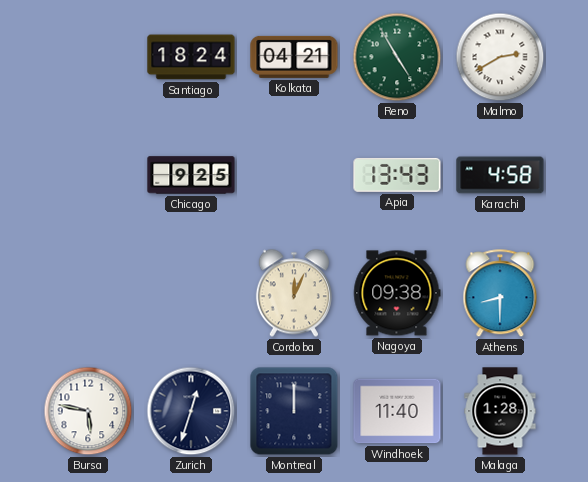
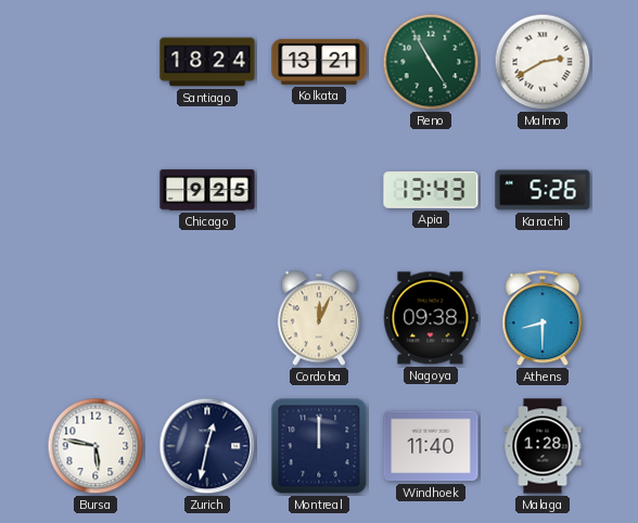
Kolkata: 04:21 -> 13:21
Karachi: 4:58 -> 5:26
Zurich: 12:33 -> 12:32
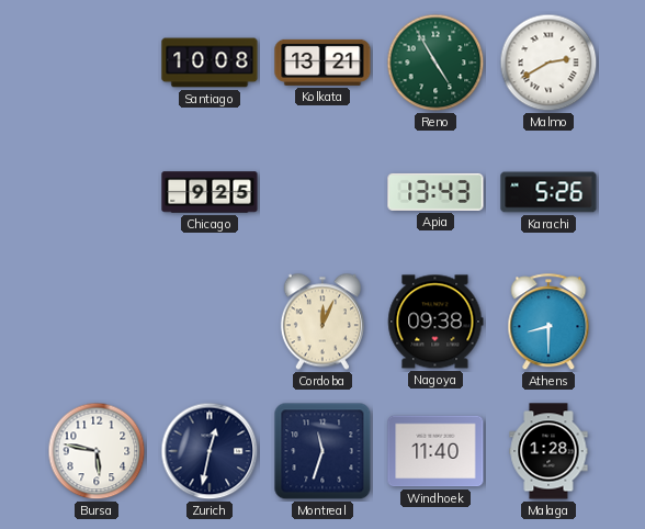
Santiago: 18:24 -> 10:08
Montreal: 12:00 -> 11:33
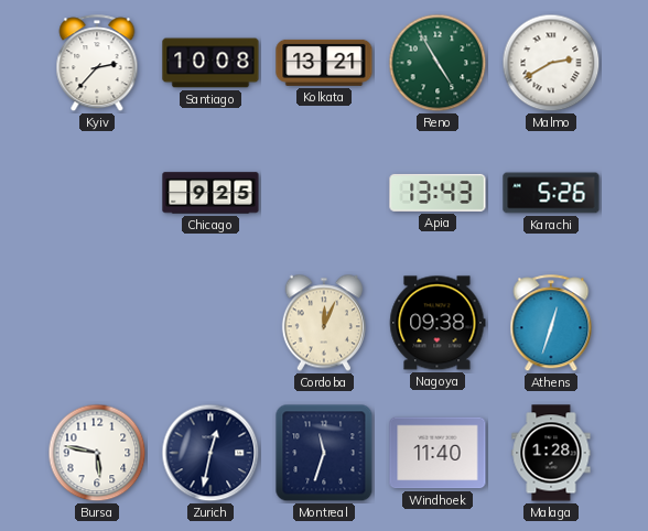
Kyiv: none -> 2:37
Athens: 8:30 -> 12:33
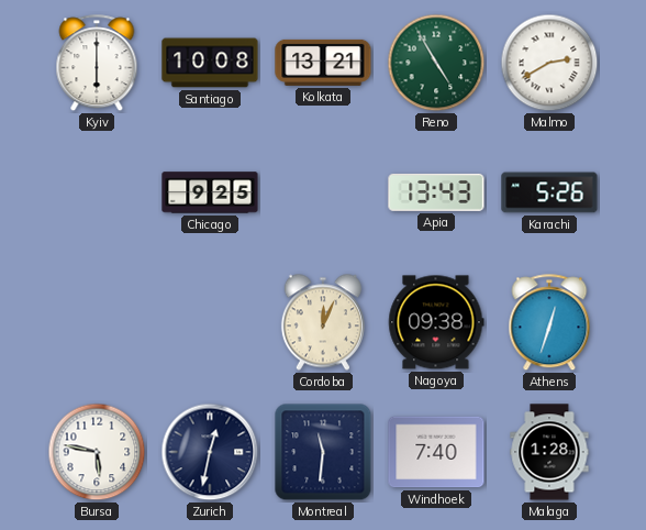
Kyiv: 2:37 -> 6:00
Montreal: 11:33 -> 11:31
Windhoek: 11:40 -> 7:40
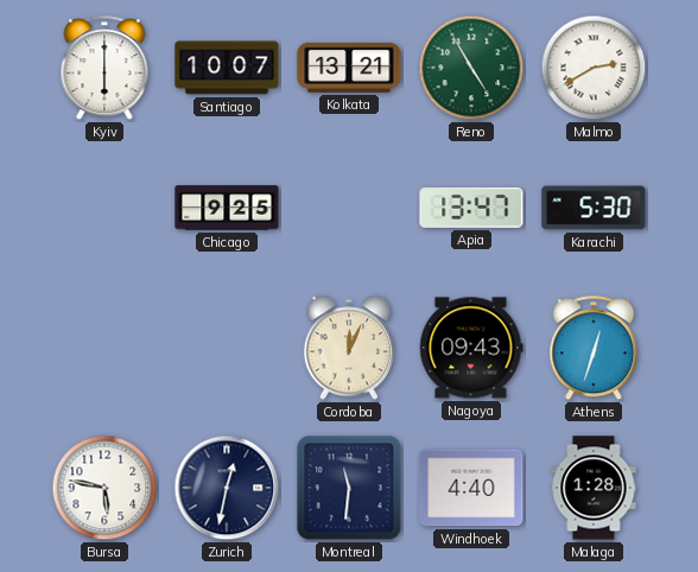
Santiago: 10:08 -> 10:07
Apia: 13:43 -> 13:47
Karachi: 5:26 -> 5:30
Nagoya: 09:38 -> 09:43
Windhoek: 7:40 -> 4:40
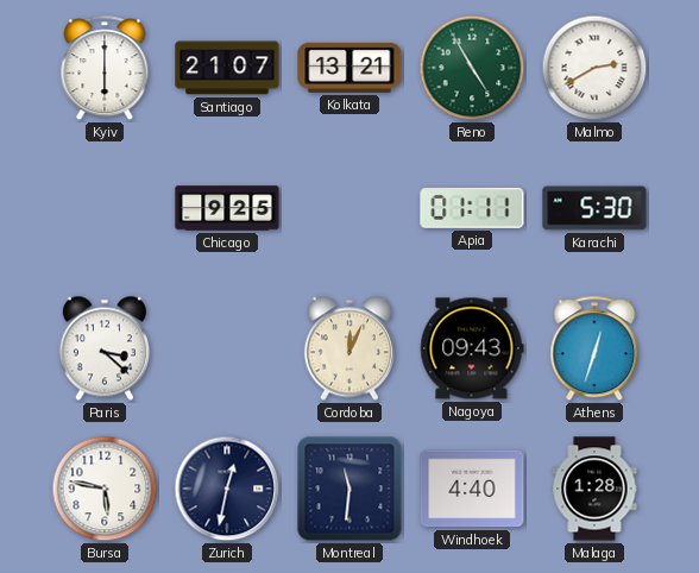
Santiago: 10:07 -> 21:07
Apia: 13:47 -> 01:11
Paris: none -> 3:22
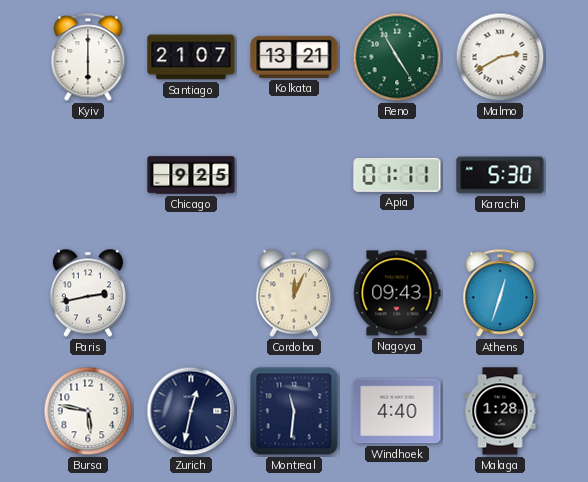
Paris: 3:22 -> 2:43
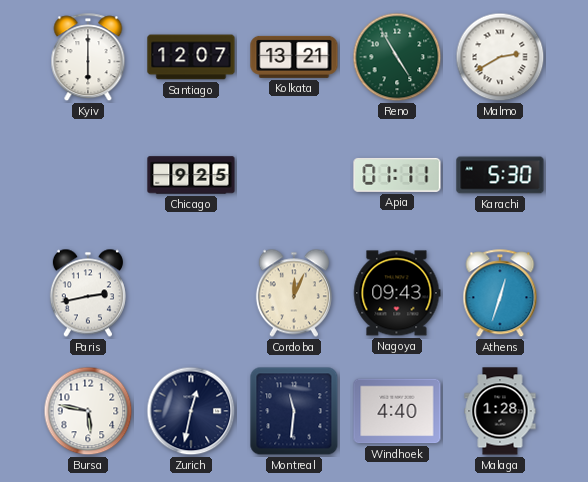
Santiago: 21:07 -> 12:07
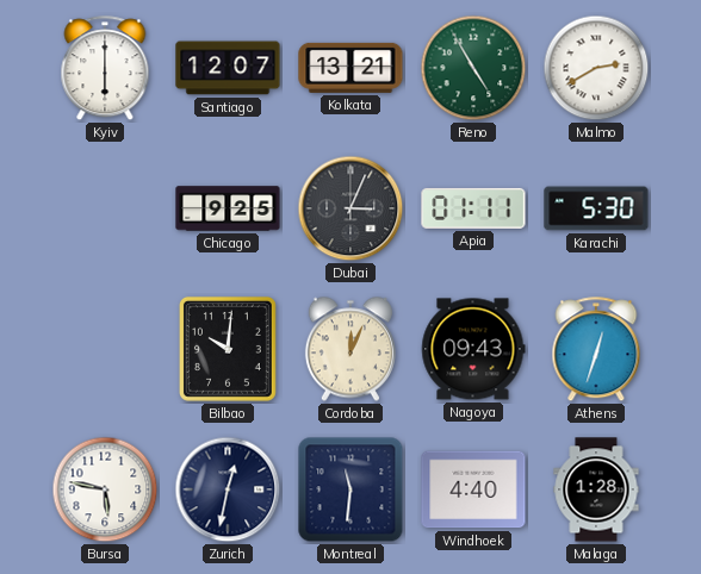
Dubai: none -> 3:04
Paris: 2:43 -> none
Bilbao: none -> 10:01
